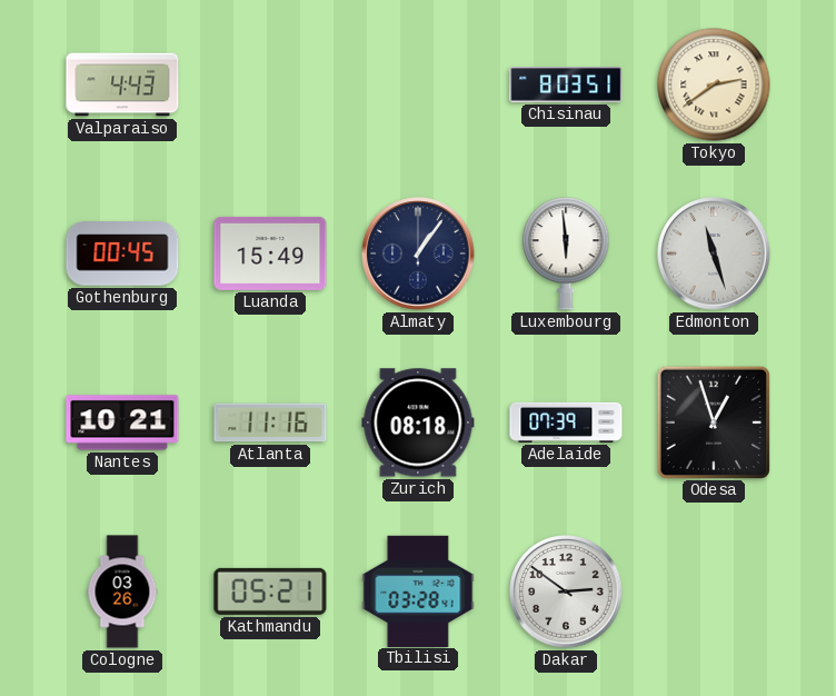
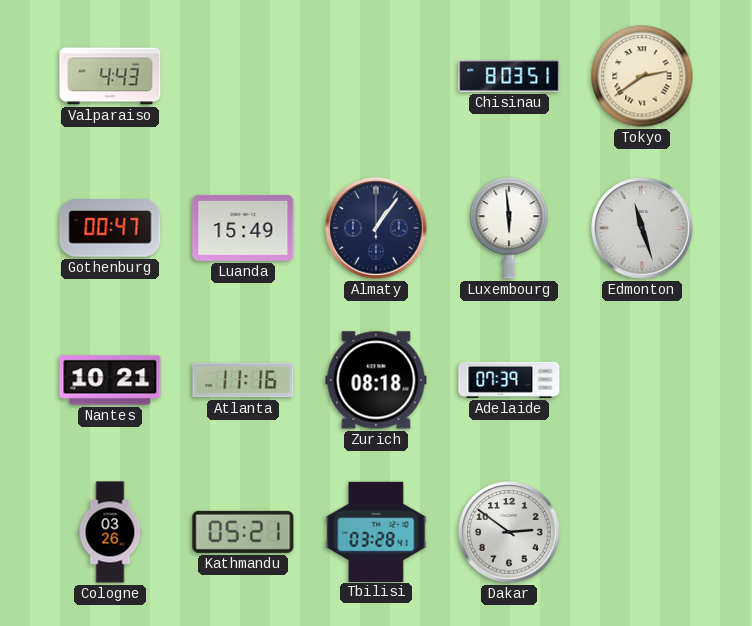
Gothenburg: 00:45 -> 00:47
Odesa: 12:57 -> none
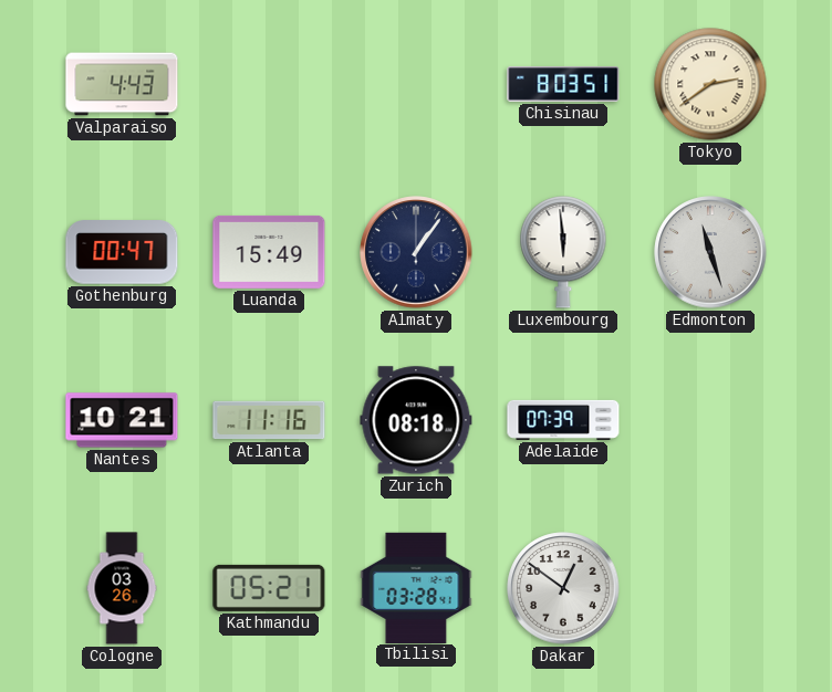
Dakar: 2:51 -> 12:51
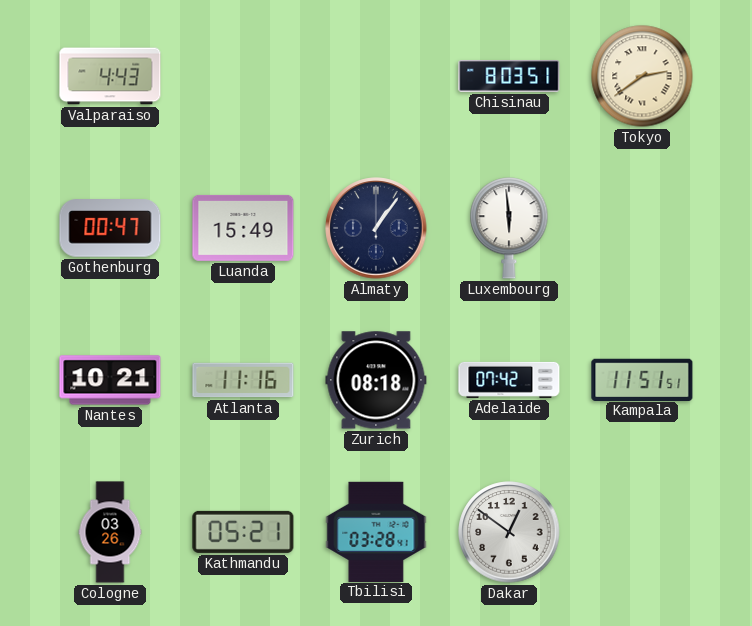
Edmonton: 11:27 -> none
Adelaide: 07:39 -> 07:42
Kampala: none -> 11:51
